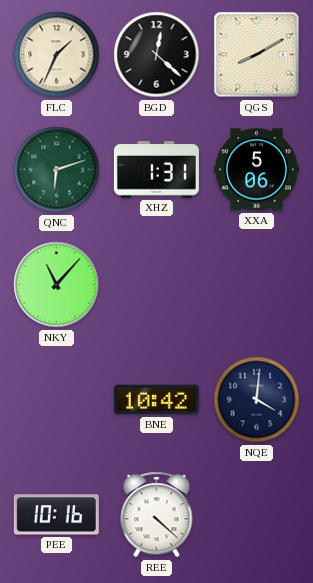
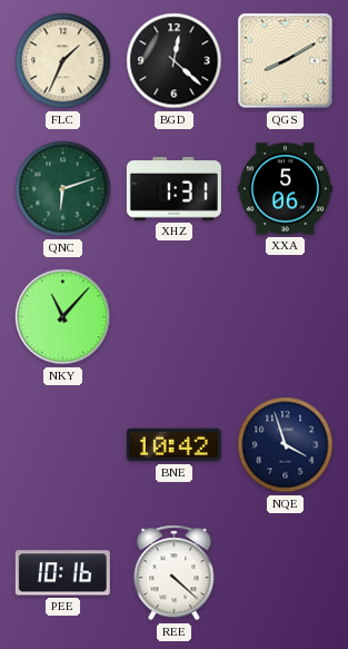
NQE: 4:01 -> 3:57
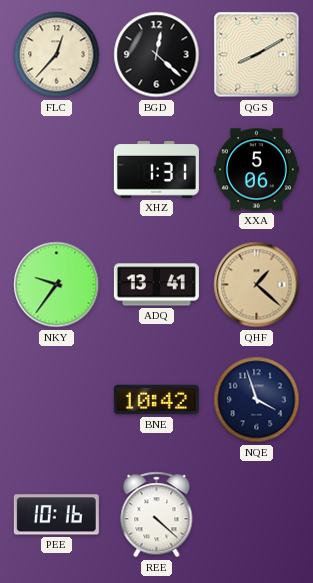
FLC: 1:34 -> 12:37
QNC: 6:12 -> none
NKY: 11:07 -> 9:36
ADQ: none -> 13:41
QHF: none -> 1:22
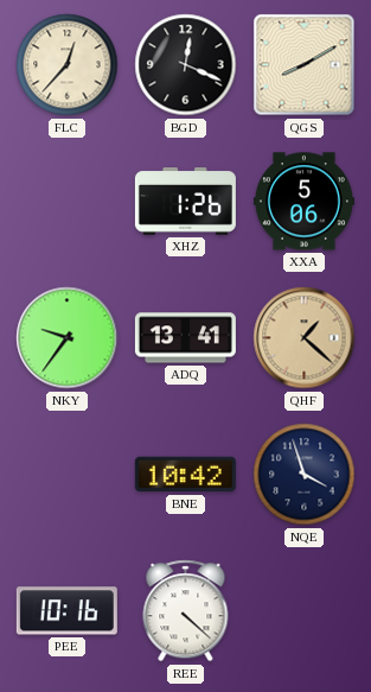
BGD: 12:22 -> 12:19
XHZ: 1:31 -> 1:26
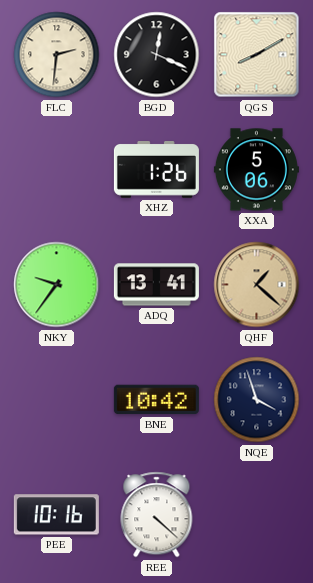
FLC: 12:37 -> 2:31
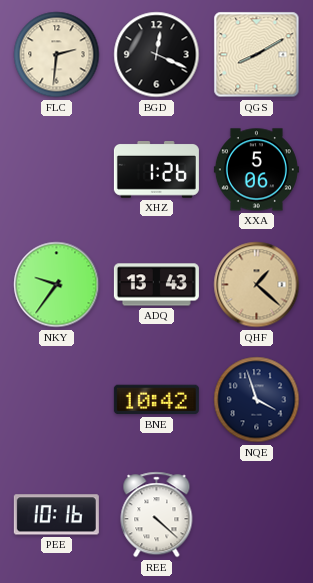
ADQ: 13:41 -> 13:43
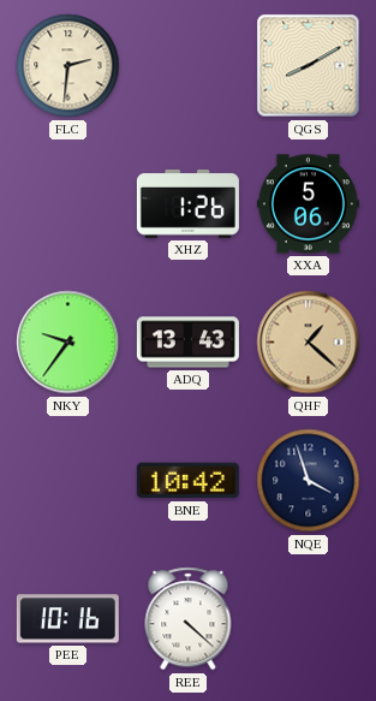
BGD: 12:19 -> none
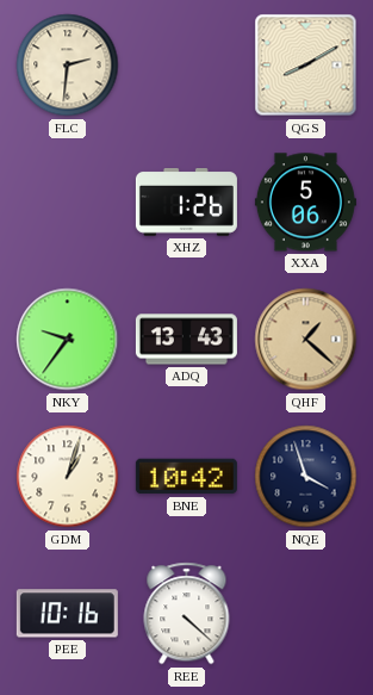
GDM: none -> 1:03
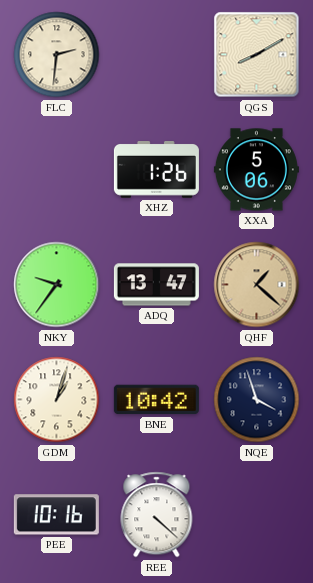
ADQ: 13:43 -> 13:47
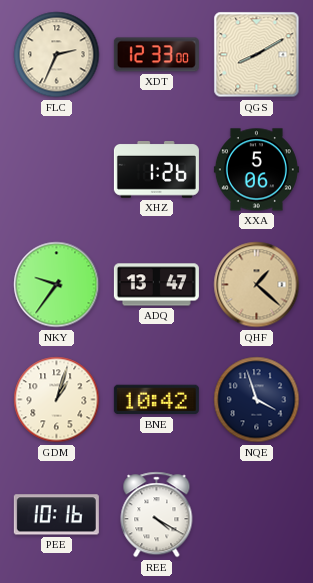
FLC: 2:31 -> 2:34
XDT: none -> 12:33
REE: 4:22 -> 4:20
